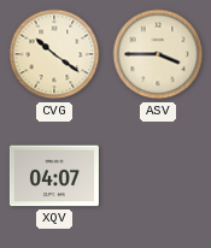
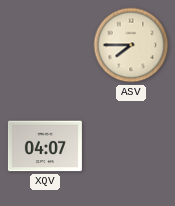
CVG: 10:21 -> none
ASV: 3:45 -> 7:45
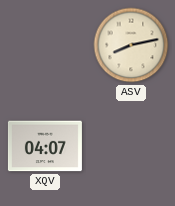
ASV: 7:45 -> 8:13
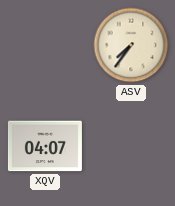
ASV: 8:13 -> 7:36
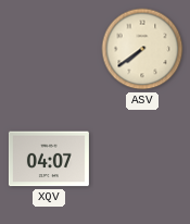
ASV: 7:36 -> 7:39
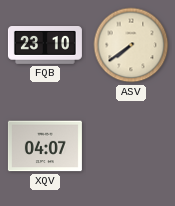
FQB: none -> 23:10
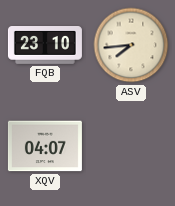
ASV: 7:39 -> 7:44
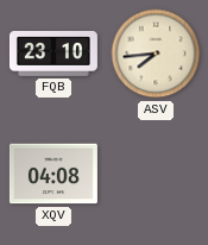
XQV: 04:07 -> 04:08
